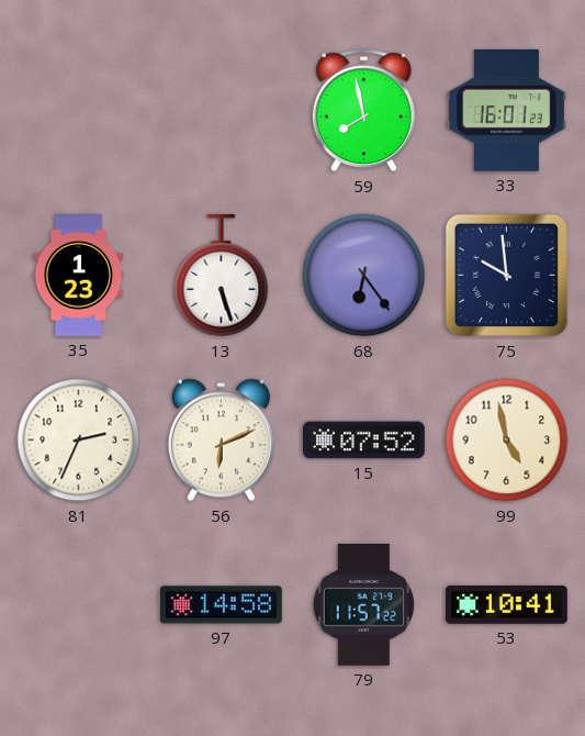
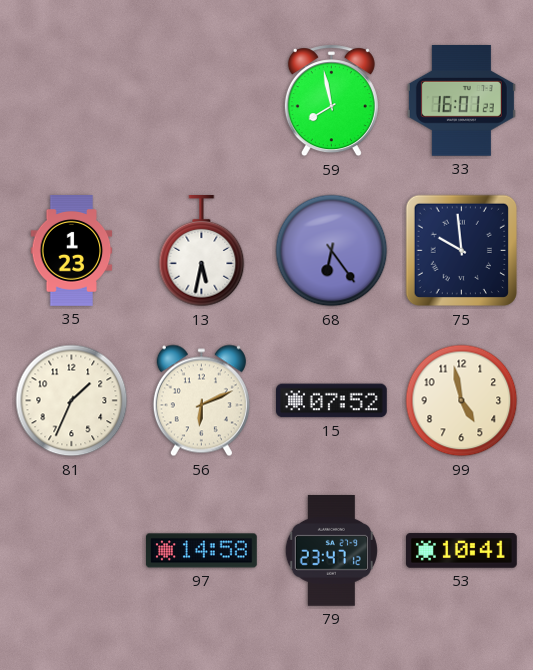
13: 5:27 -> 5:32
81: 2:34 -> 1:34
79: 11:57 -> 23:47
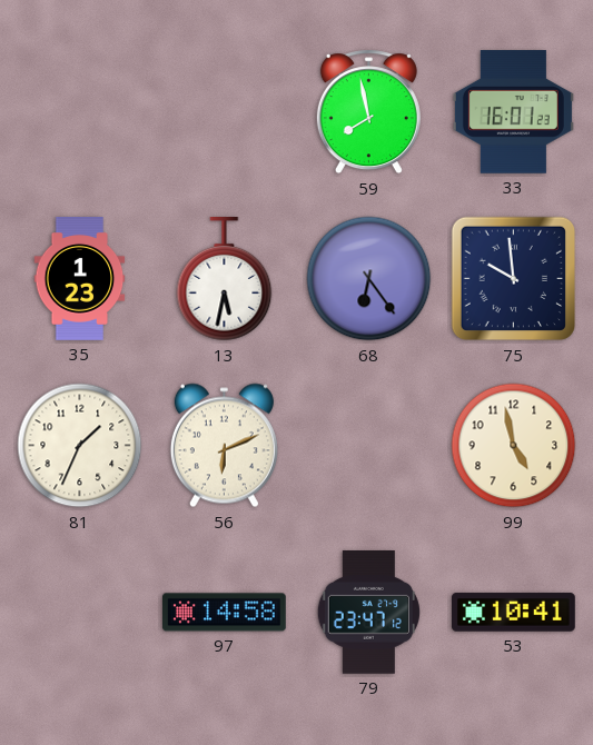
15: 07:52 -> none
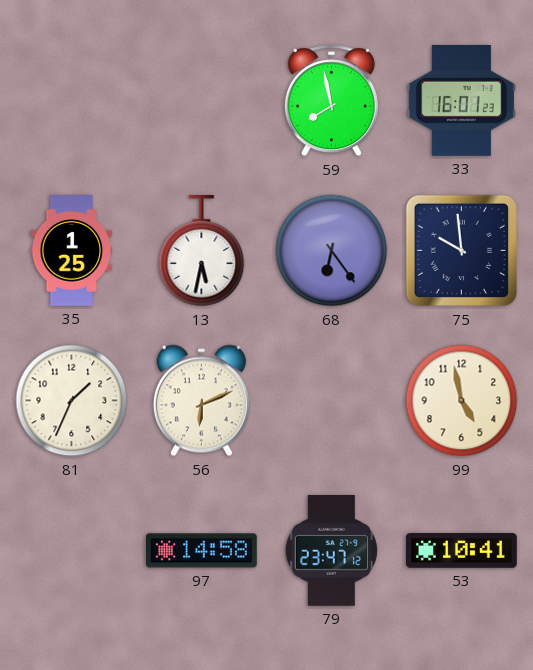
35: 1:23 -> 1:25
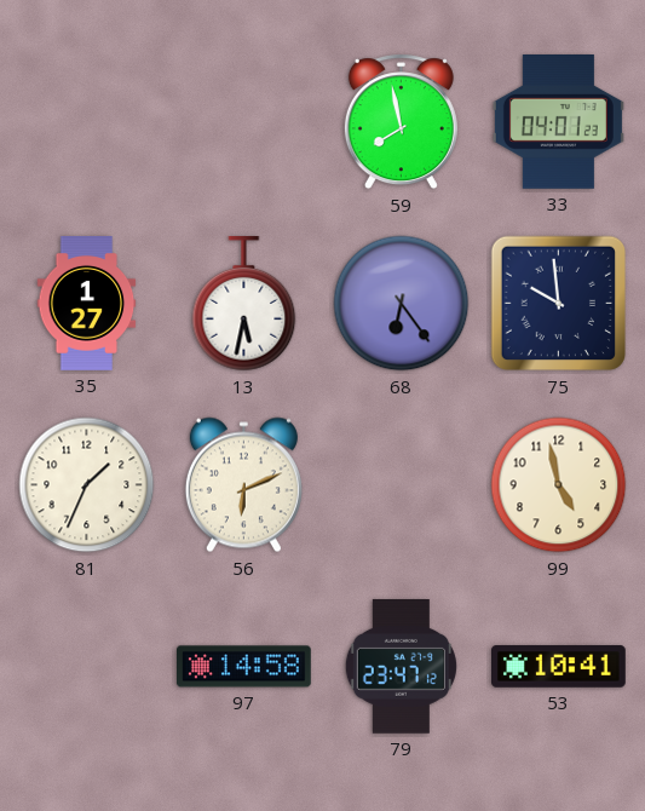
33: 16:01 -> 04:01
35: 1:25 -> 1:27
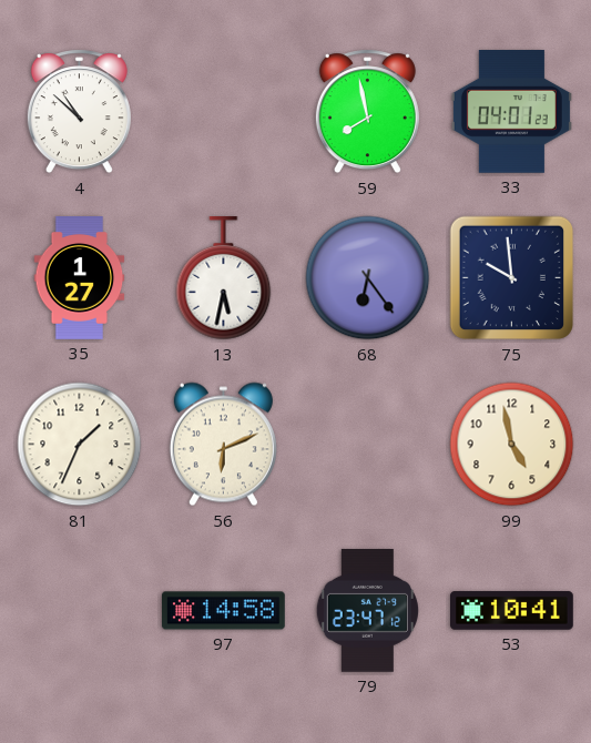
4: none -> 10:52
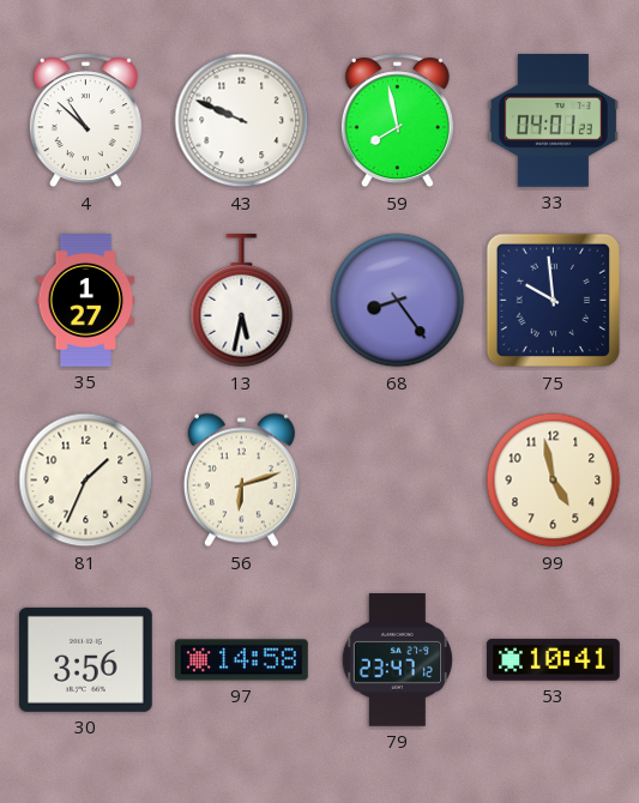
43: none -> 9:49
68: 6:24 -> 8:24
56: 6:11 -> 6:12
30: none -> 3:56
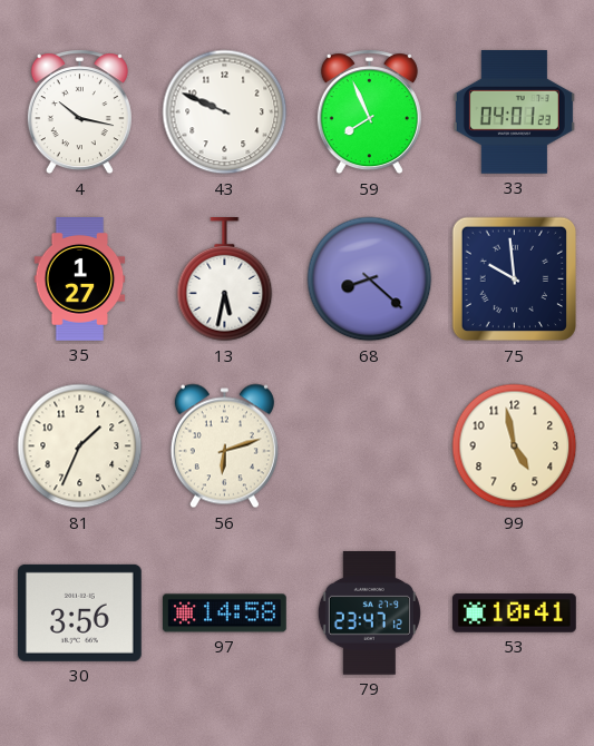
4: 10:52 -> 10:17
59: 7:58 -> 7:56
68: 8:24 -> 8:22
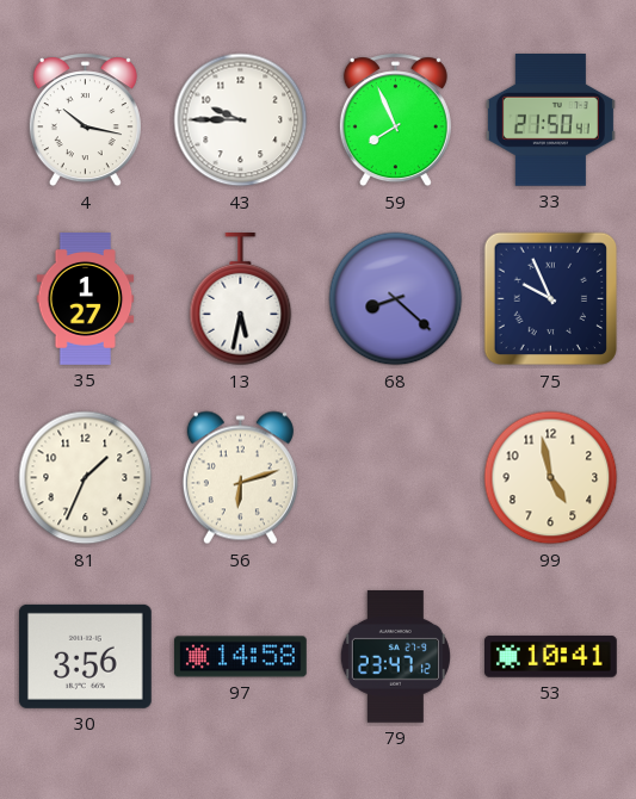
43: 9:49 -> 9:45
33: 04:01 -> 21:50
75: 9:59 -> 9:56
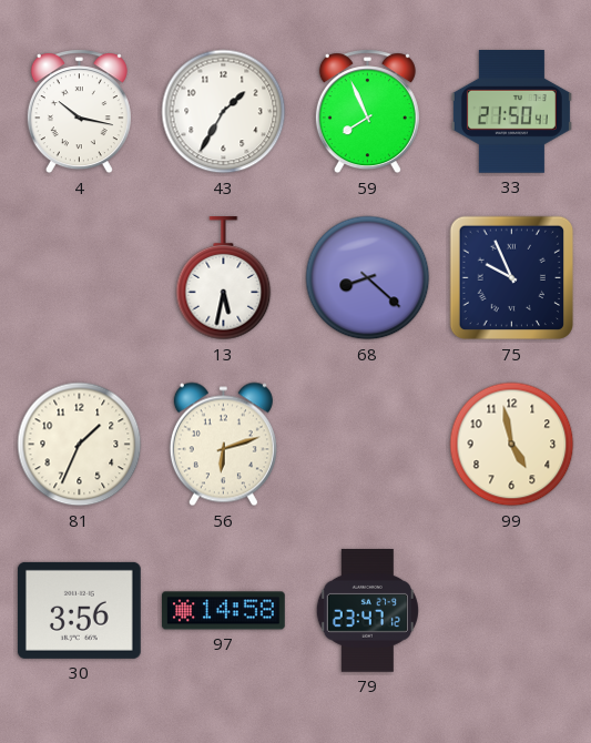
43: 9:45 -> 1:35
35: 1:27 -> none
53: 10:41 -> none
